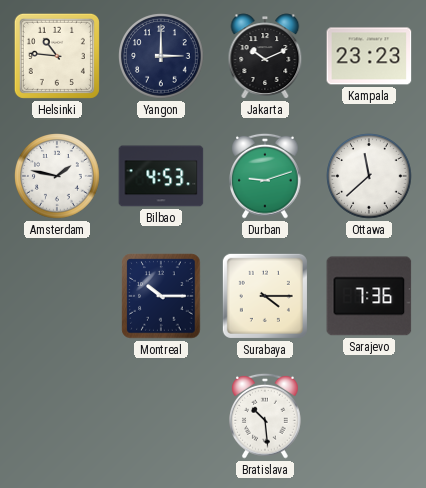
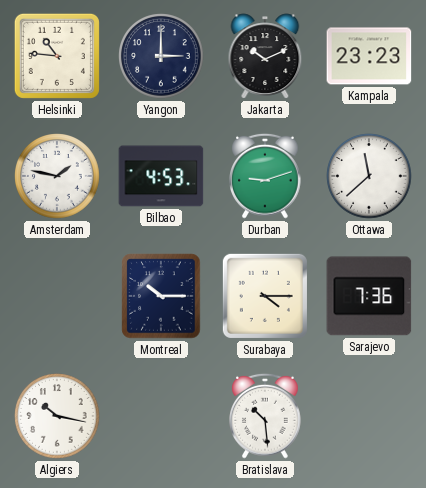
Algiers: none -> 10:17
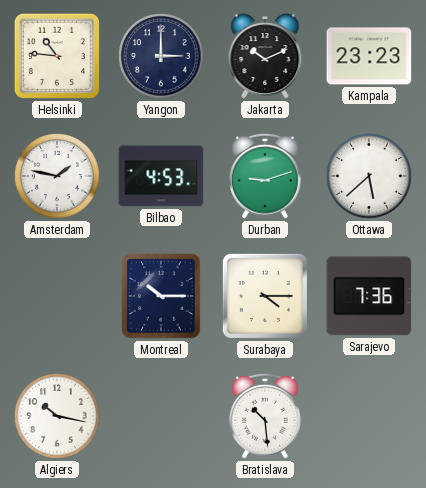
Ottawa: 11:38 -> 5:38
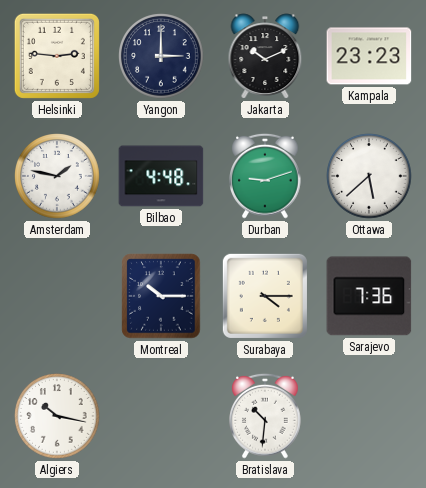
Helsinki: 10:46 -> 2:46
Bilbao: 4:53 -> 4:48
Bratislava: 10:29 -> 10:31
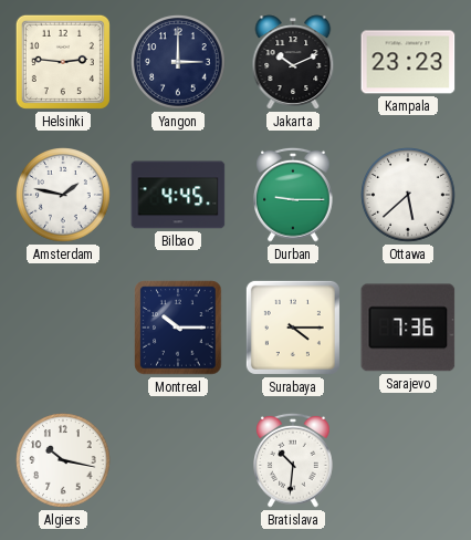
Bilbao: 4:48 -> 4:45
Durban: 9:12 -> 9:15
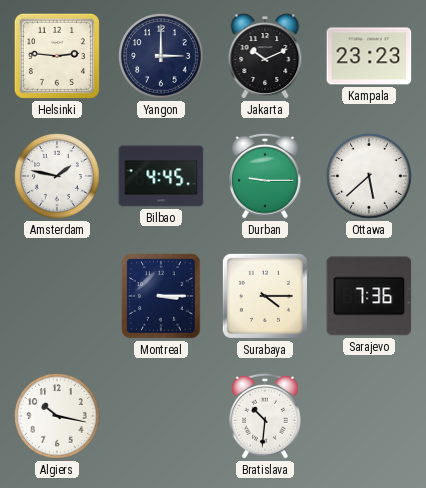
Montreal: 10:15 -> 3:15
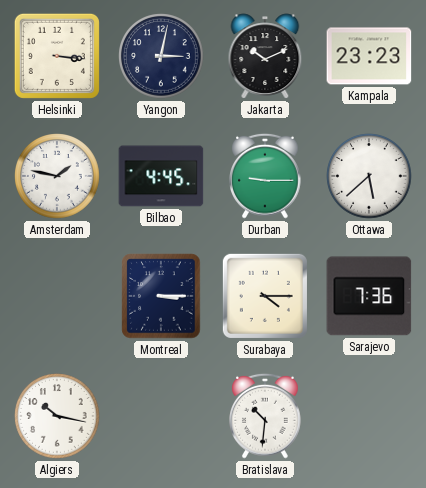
Helsinki: 2:46 -> 3:16
Yangon: 3:00 -> 3:02
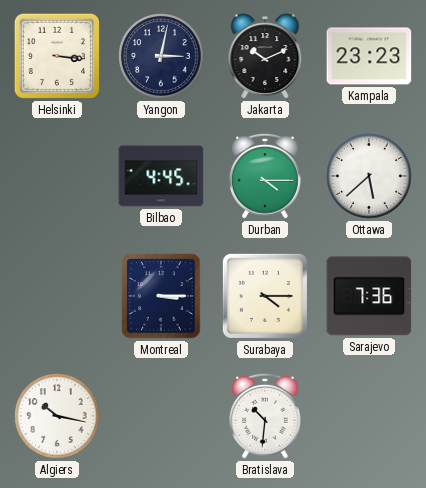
Amsterdam: 1:47 -> none
Durban: 9:15 -> 4:15
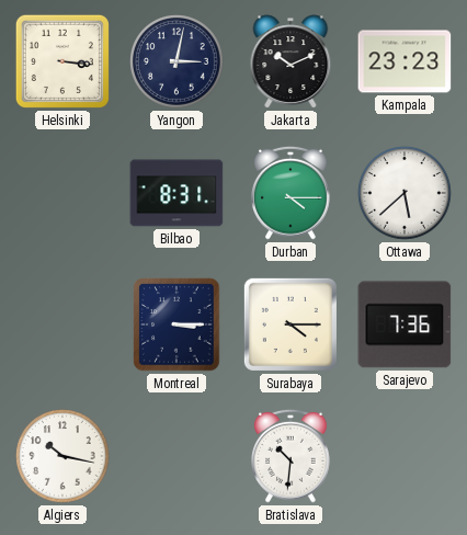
Bilbao: 4:45 -> 8:31
